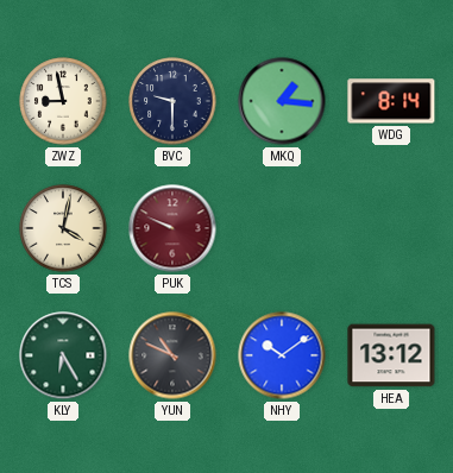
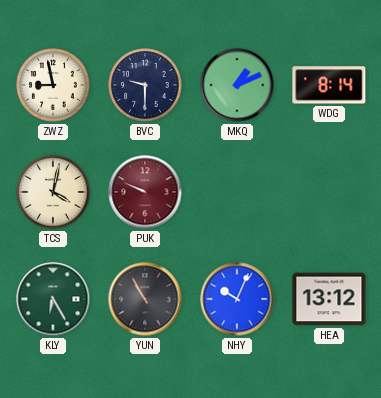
MKQ: 1:16 -> 1:11
YUN: 10:49 -> 10:55
NHY: 10:09 -> 10:04
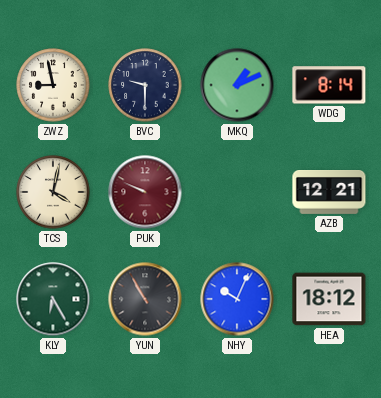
AZB: none -> 12:21
HEA: 13:12 -> 18:12
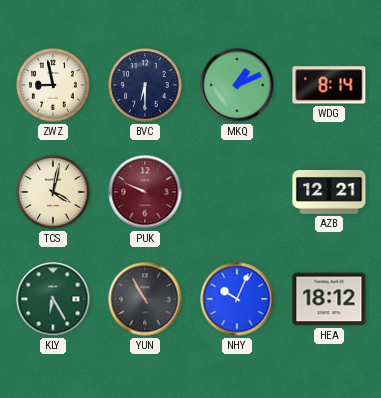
BVC: 9:30 -> 6:30
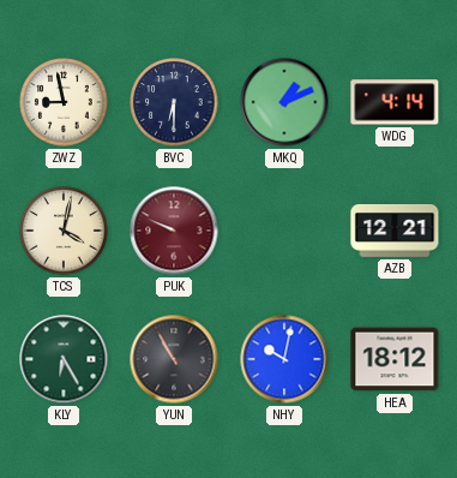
WDG: 8:14 -> 4:14
NHY: 10:04 -> 10:02
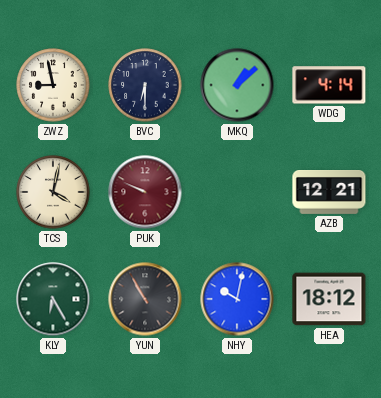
MKQ: 1:11 -> 1:08
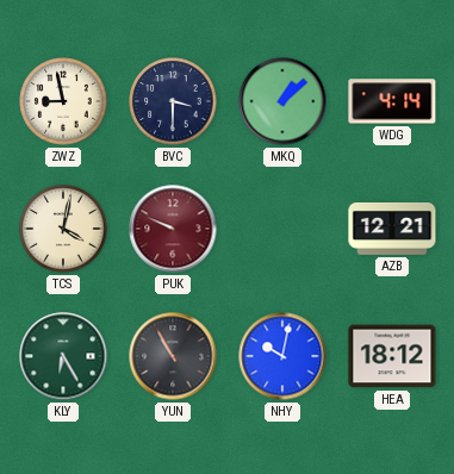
BVC: 6:30 -> 3:30
